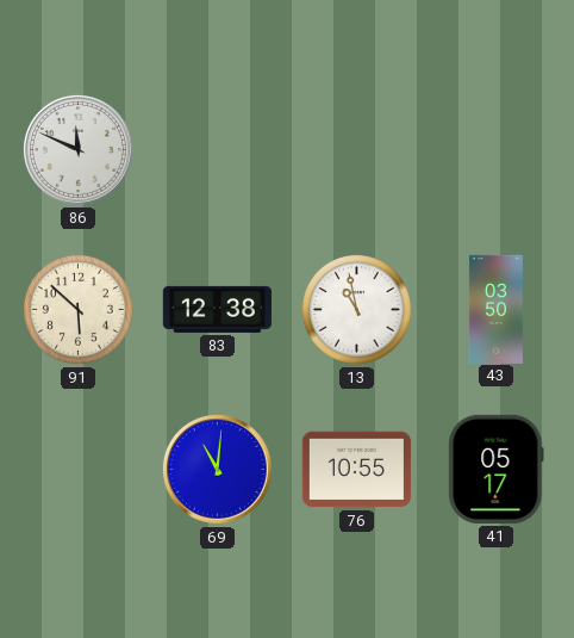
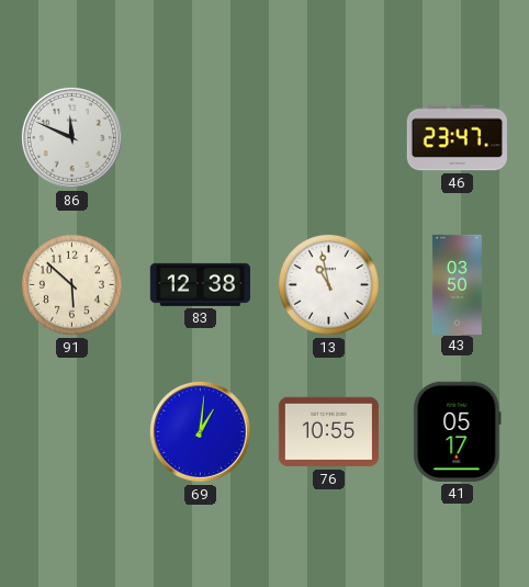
46: none -> 23:47
69: 11:01 -> 1:01
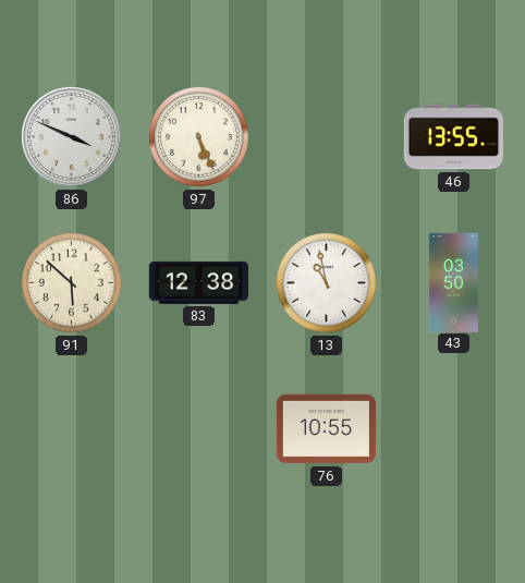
86: 11:49 -> 3:49
97: none -> 5:26
46: 23:47 -> 13:55
69: 1:01 -> none
41: 05:17 -> none
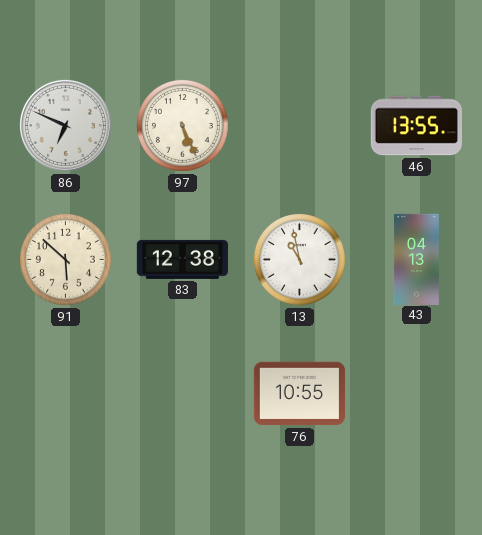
86: 3:49 -> 6:49
43: 03:50 -> 04:13
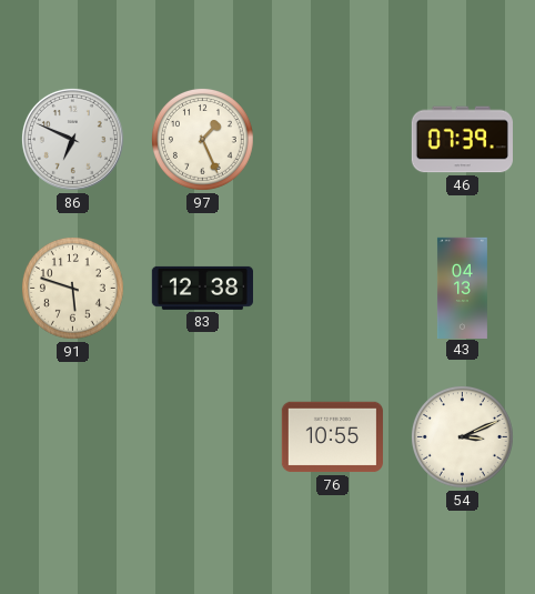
97: 5:26 -> 1:26
46: 13:55 -> 07:39
91: 5:52 -> 5:48
13: 10:58 -> none
54: none -> 3:11
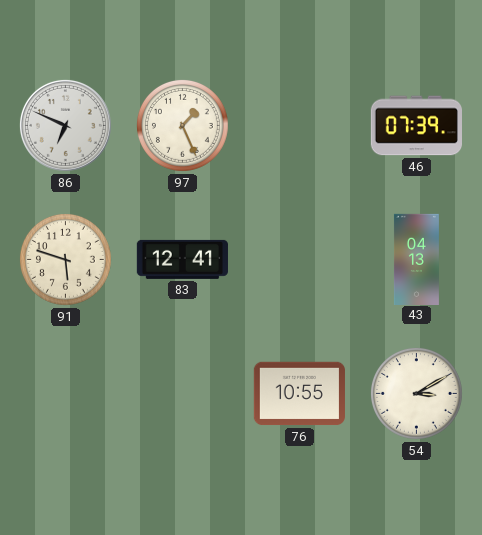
83: 12:38 -> 12:41
54: 3:11 -> 3:10
